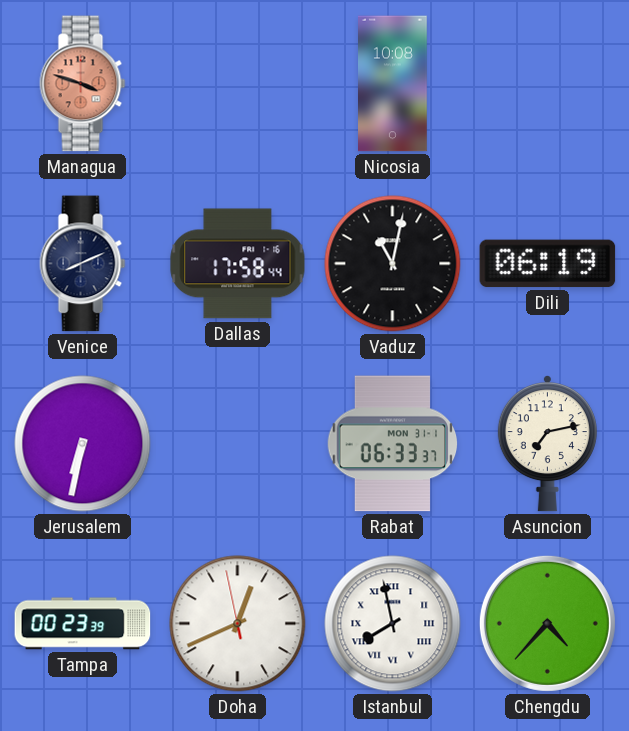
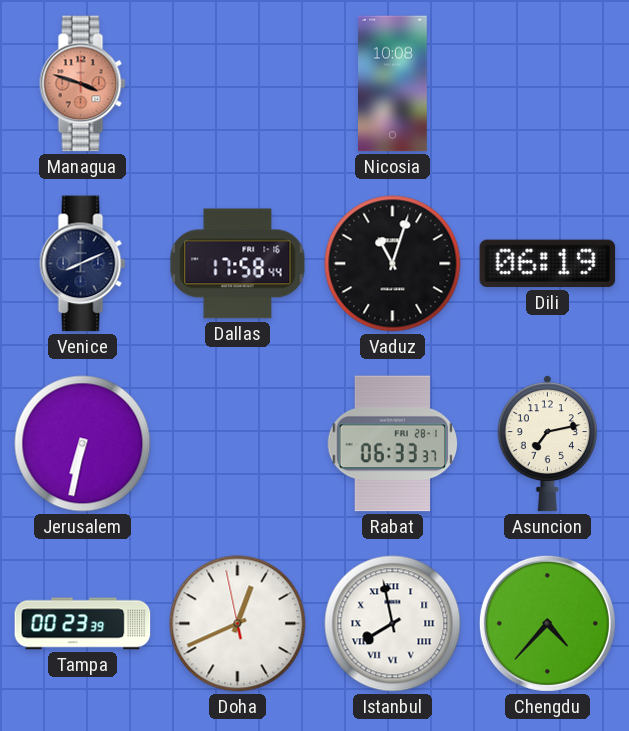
Vaduz: 11:02 -> 11:03
Rabat date: MON 31-1 -> FRI 28-1
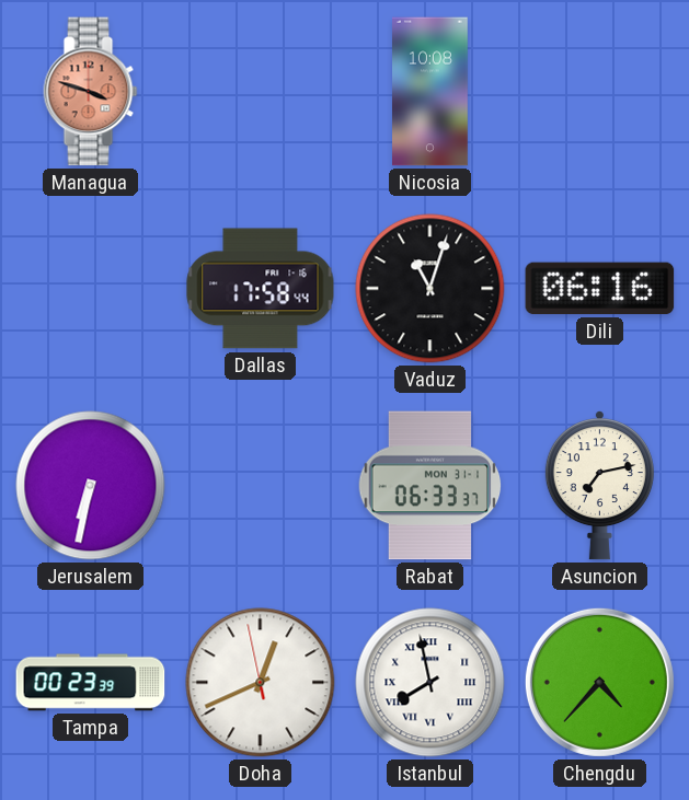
Venice: 8:11 -> none
Dili: 06:19 -> 06:16
Rabat date: FRI 28-1 -> MON 31-1
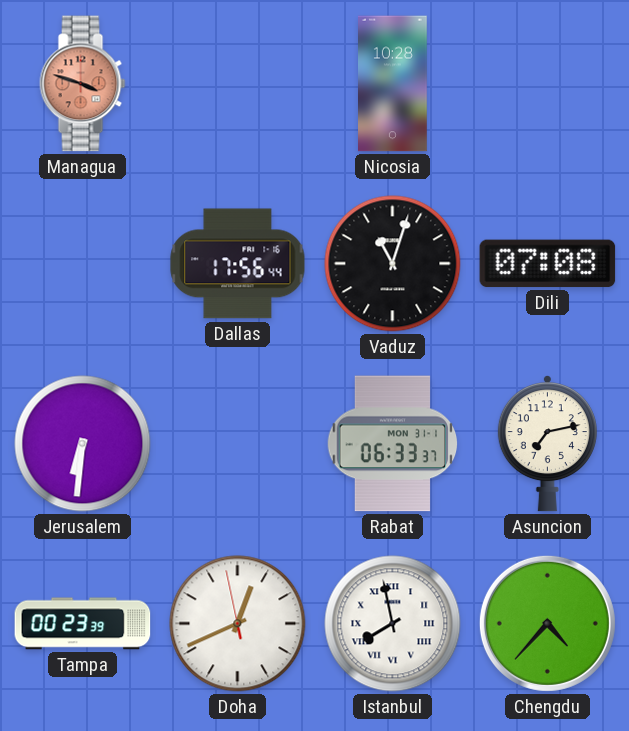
Nicosia: 10:08 -> 10:28
Dallas: 17:58 -> 17:56
Dili: 06:16 -> 07:08
Jerusalem: 6:32 -> 6:31
